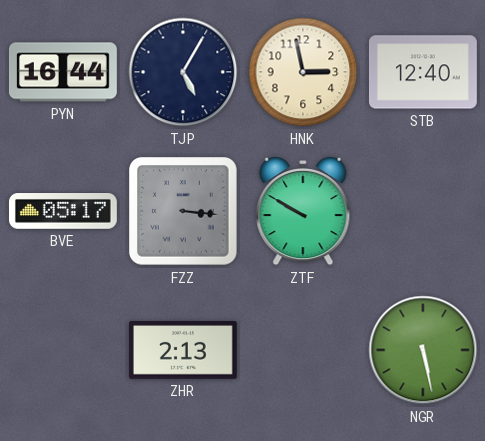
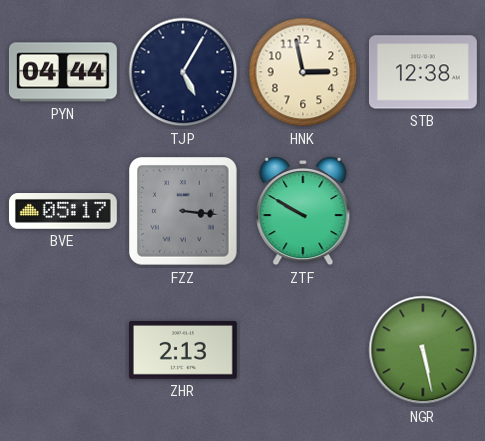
PYN: 16:44 -> 04:44
STB: 12:40 -> 12:38
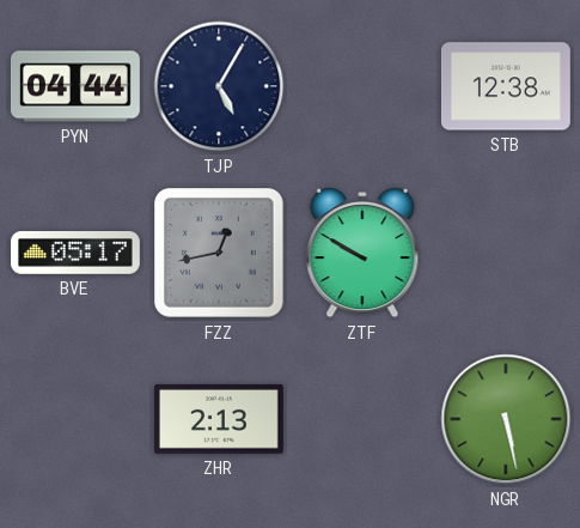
HNK: 2:58 -> none
FZZ: 3:16 -> 12:43
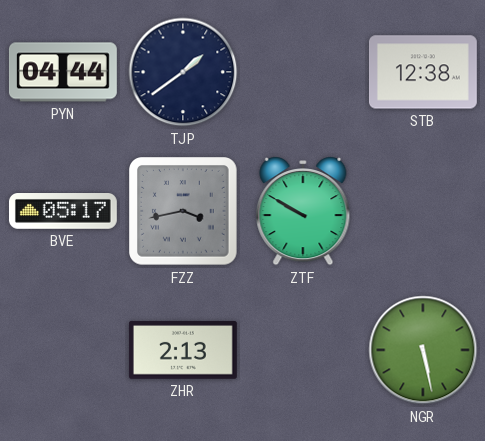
TJP: 5:05 -> 1:39
FZZ: 12:43 -> 3:43
